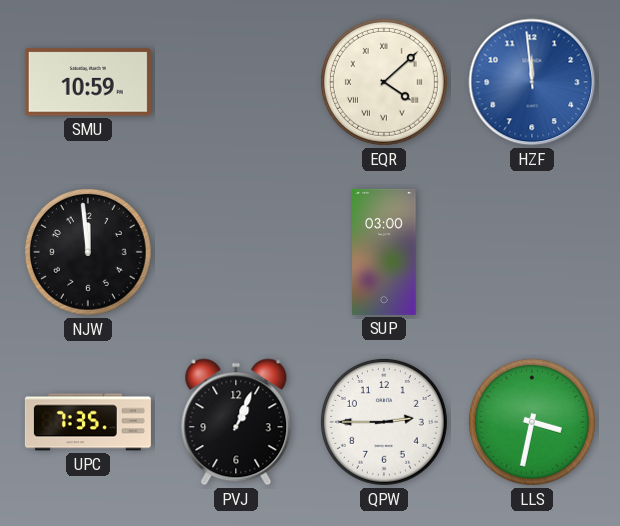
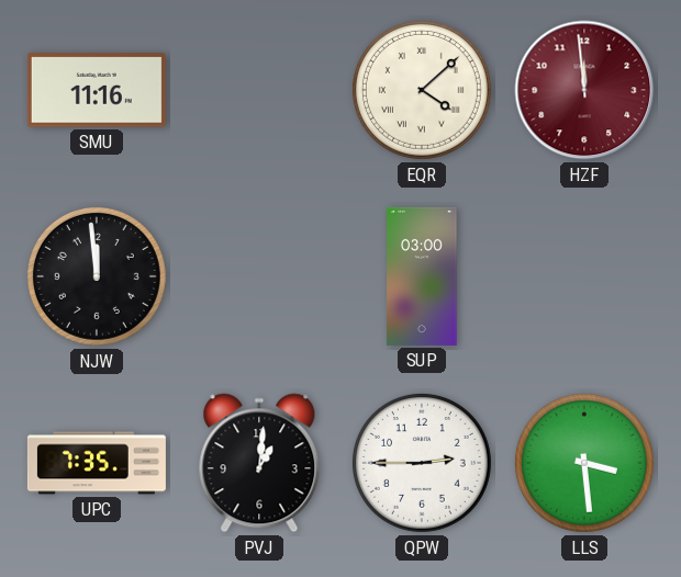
SMU: 10:59 -> 11:16
HZF dial: blue -> burgundy
PVJ: 1:04 -> 1:01
LLS: 3:32 -> 3:29
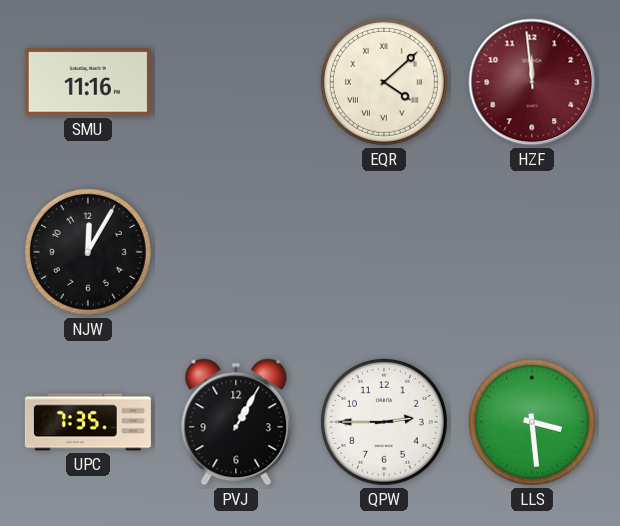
NJW: 11:59 -> 12:05
SUP: 03:00 -> none
PVJ: 1:01 -> 1:05
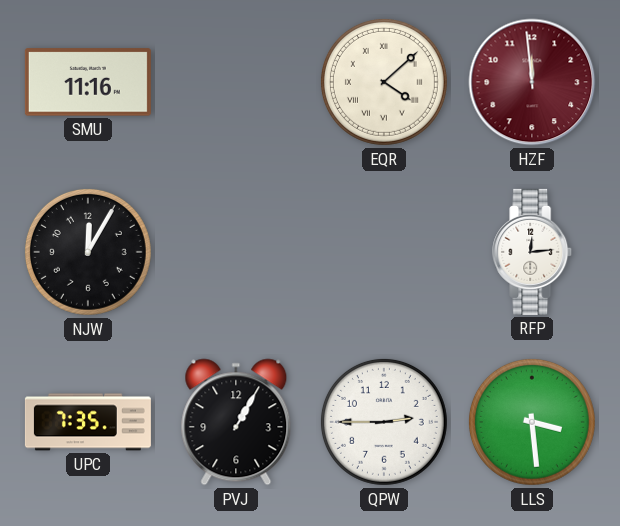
RFP: none -> 12:14
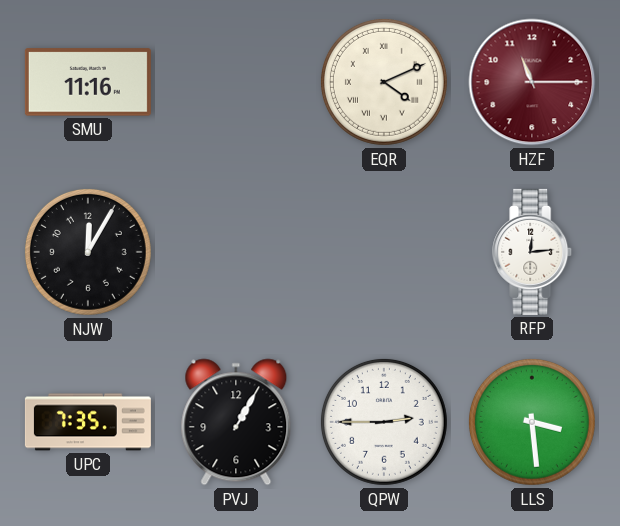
EQR: 4:08 -> 4:11
HZF: 11:59 -> 11:15
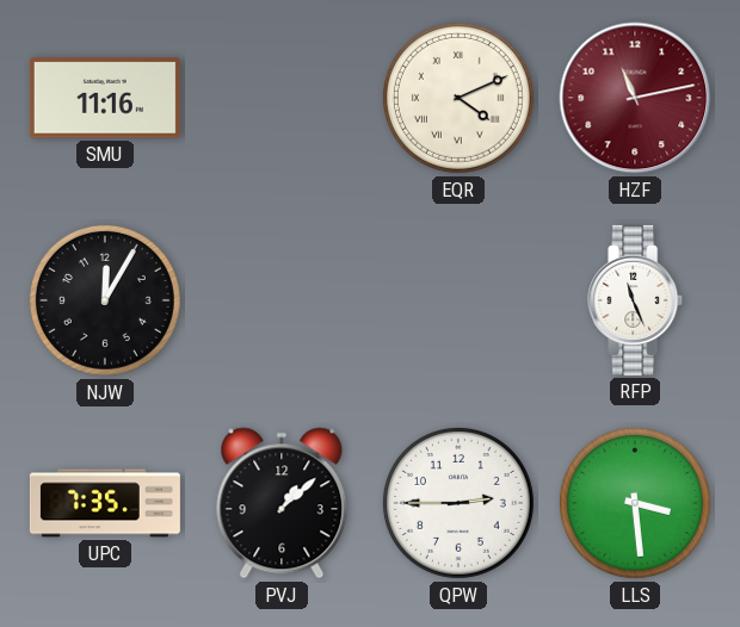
HZF: 11:15 -> 11:13
RFP: 12:14 -> 11:26
PVJ: 1:05 -> 1:08
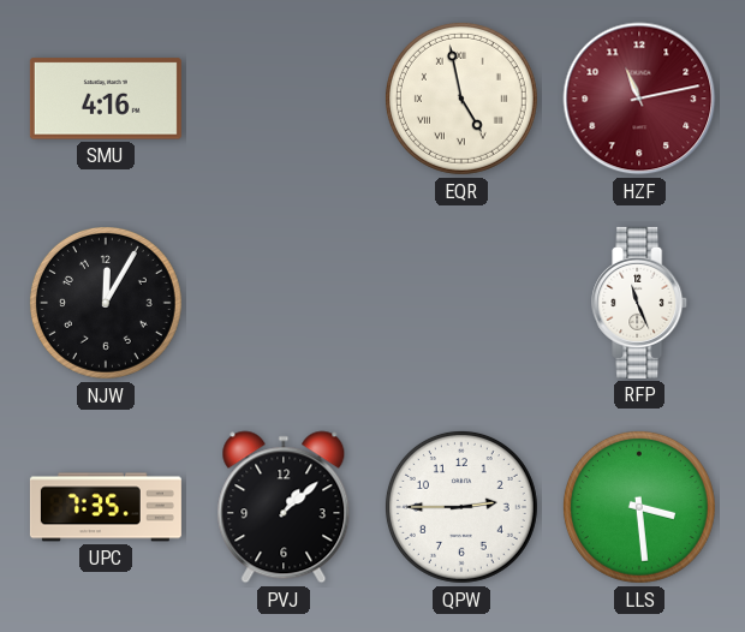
SMU: 11:16 -> 4:16
EQR: 4:11 -> 4:58
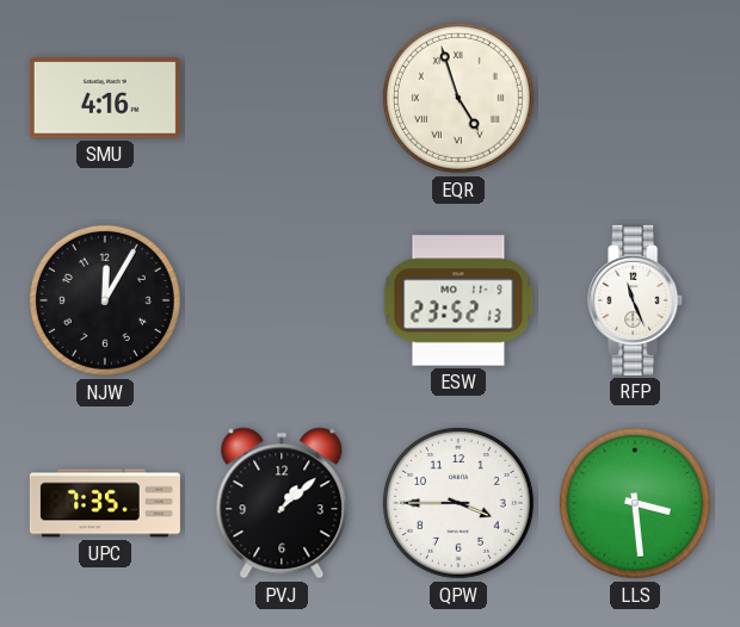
EQR: 4:58 -> 4:57
HZF: 11:13 -> none
ESW: none -> 23:52
QPW: 2:45 -> 3:45
